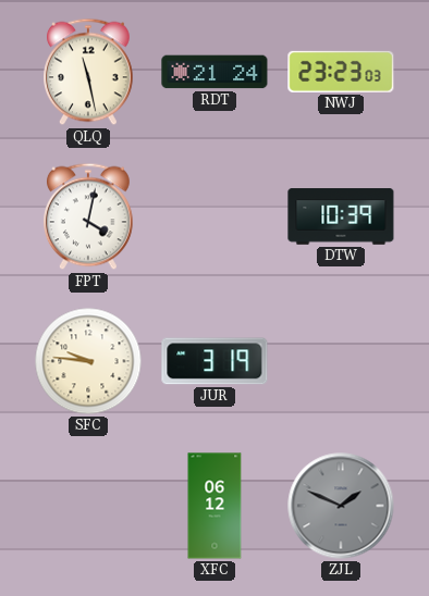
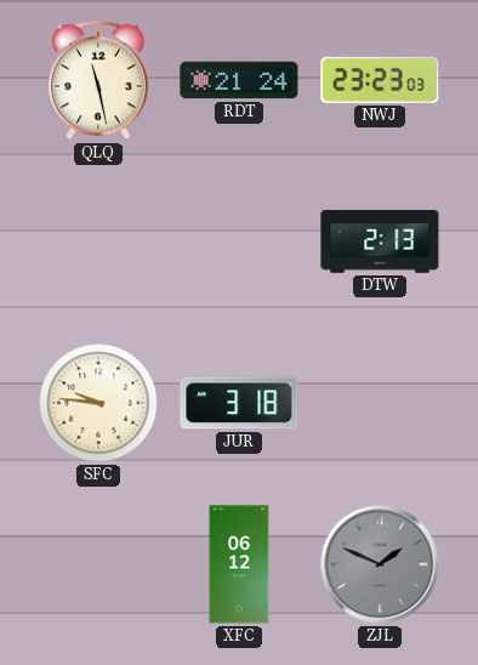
FPT: 4:02 -> none
DTW: 10:39 -> 2:13
JUR: 3:19 -> 3:18
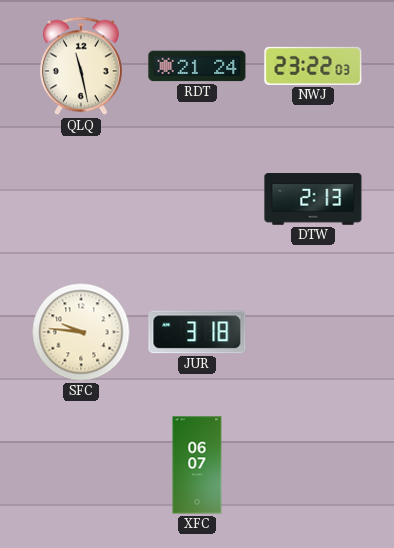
NWJ: 23:23 -> 23:22
XFC: 06:12 -> 06:07
ZJL: 1:49 -> none
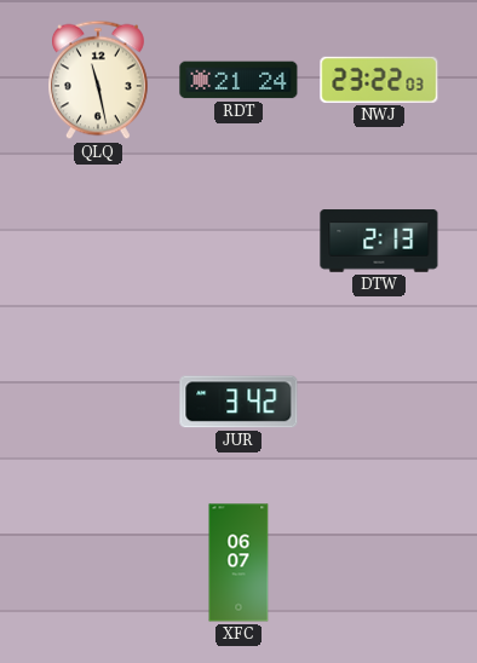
SFC: 9:46 -> none
JUR: 3:18 -> 3:42
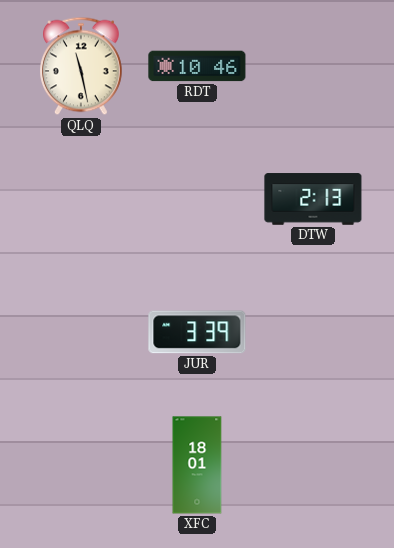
RDT: 21:24 -> 10:46
NWJ: 23:22 -> none
JUR: 3:42 -> 3:39
XFC: 06:07 -> 18:01
